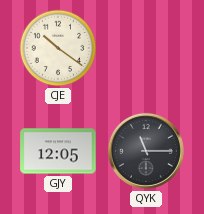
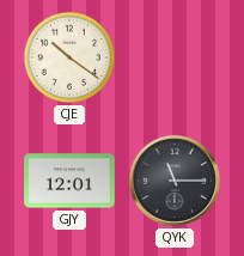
GJY: 12:05 -> 12:01
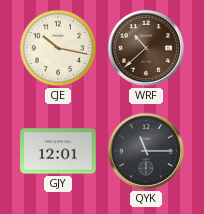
CJE: 10:21 -> 10:17
WRF: none -> 10:38
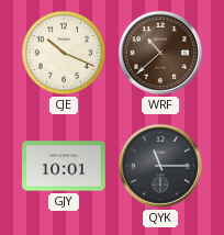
CJE: 10:17 -> 10:19
GJY: 12:01 -> 10:01
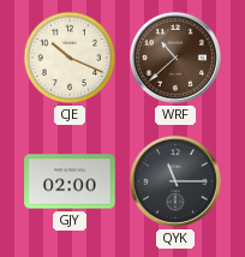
GJY: 10:01 -> 02:00
